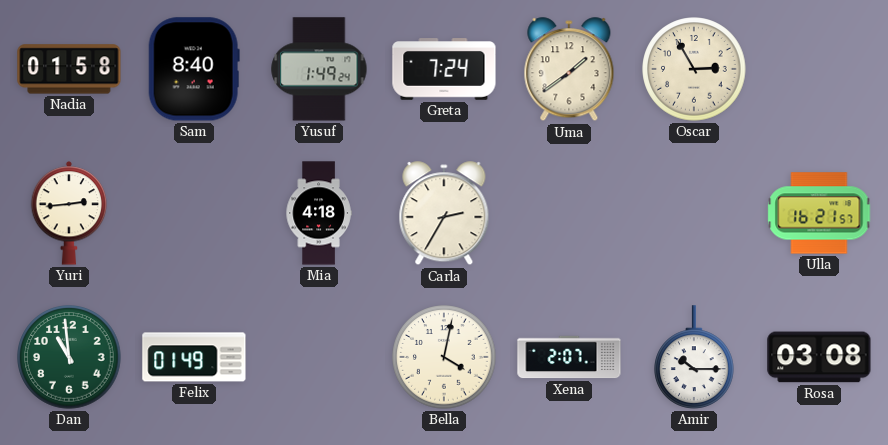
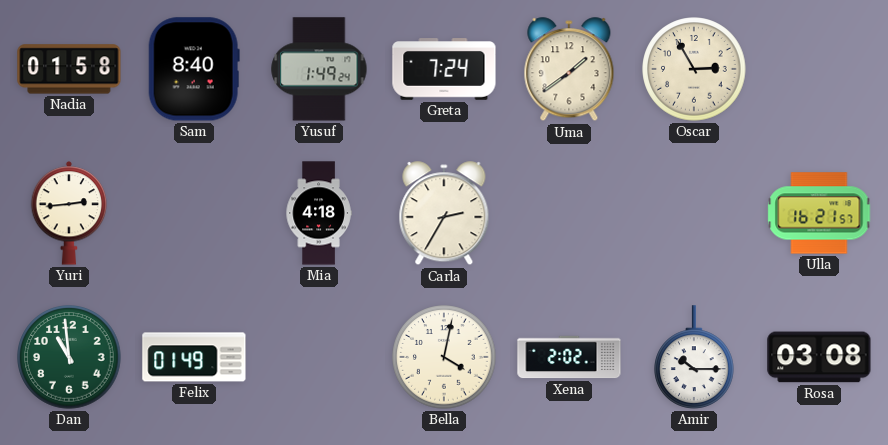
Xena: 2:07 -> 2:02
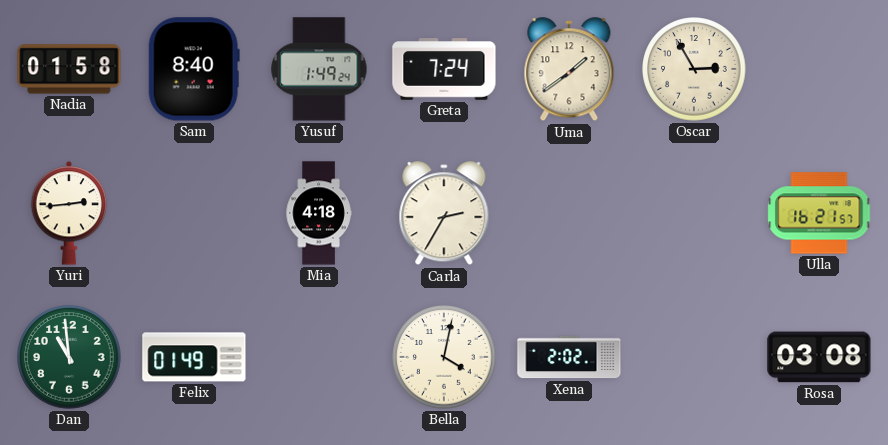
Amir: 10:15 -> none
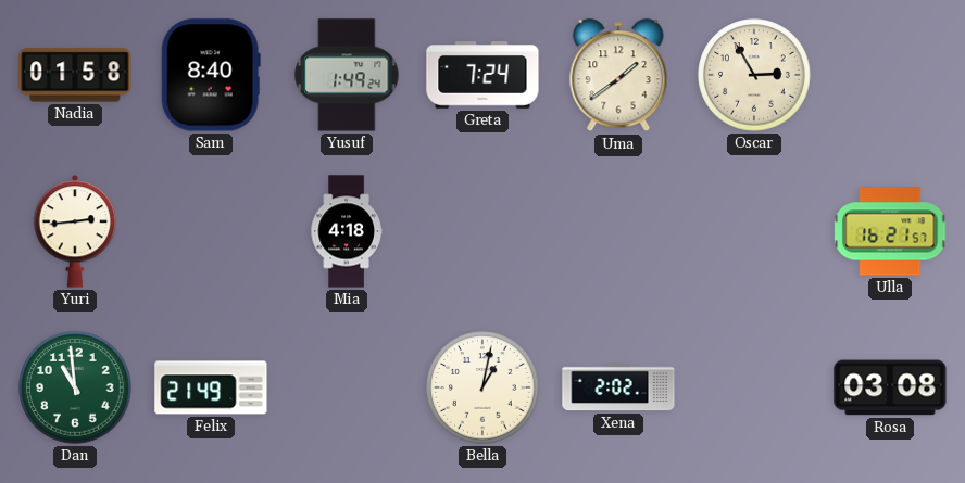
Carla: 2:35 -> none
Felix: 01:49 -> 21:49
Bella: 4:02 -> 1:02
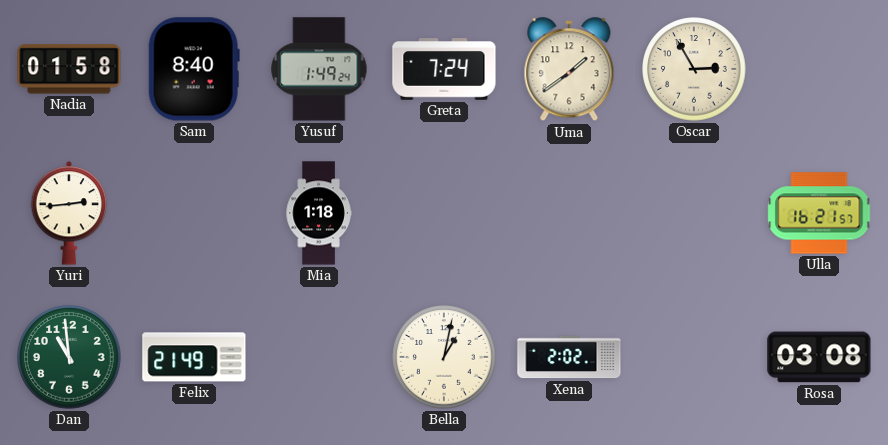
Mia: 4:18 -> 1:18
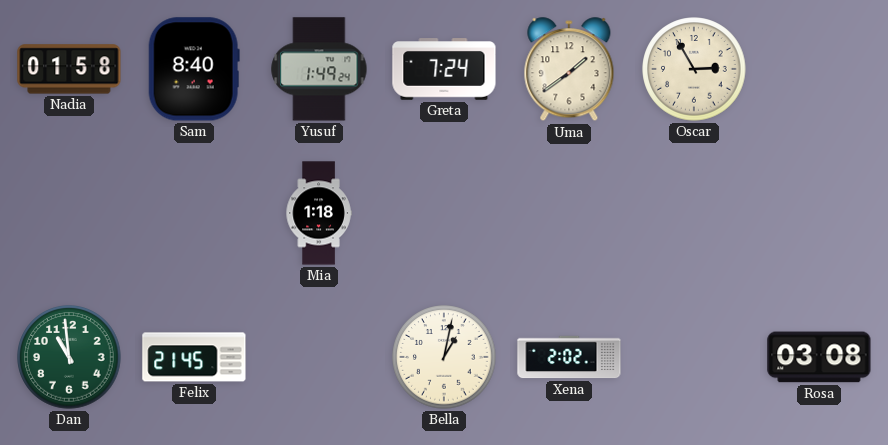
Yuri: 2:44 -> none
Ulla: 16:21 -> none
Felix: 21:49 -> 21:45
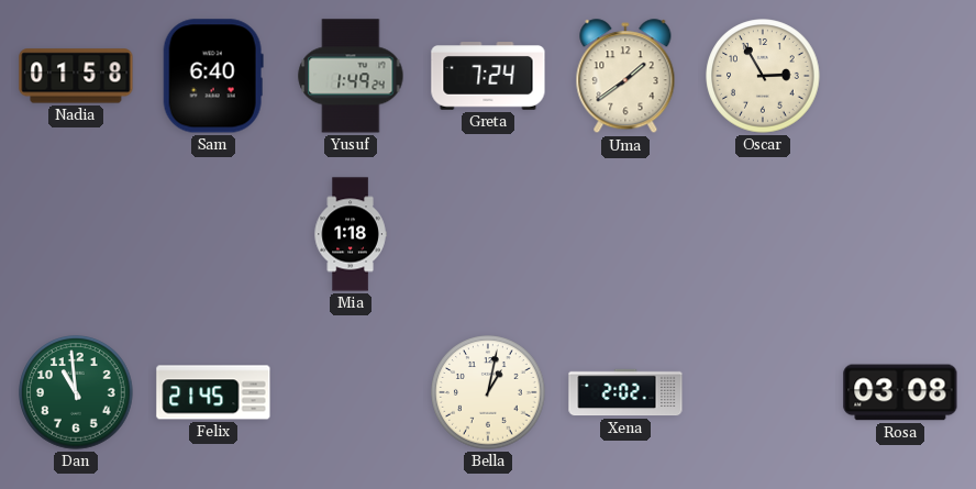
Sam: 8:40 -> 6:40
